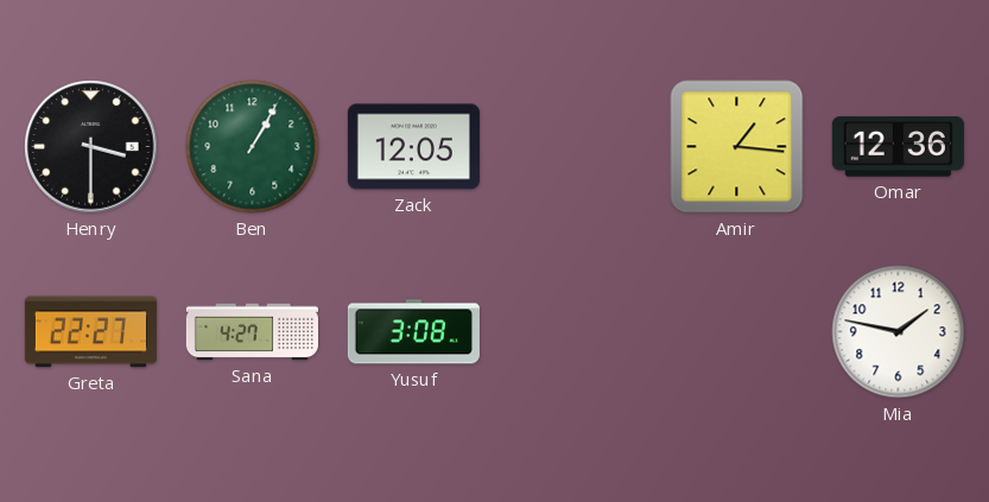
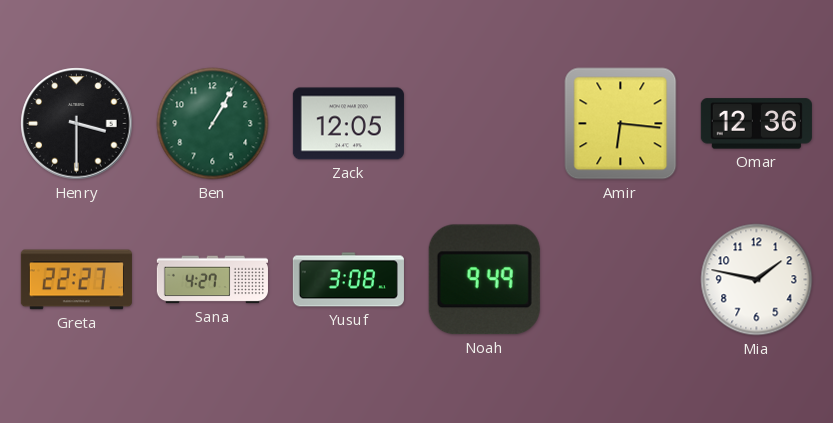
Amir: 1:16 -> 6:16
Noah: none -> 9:49
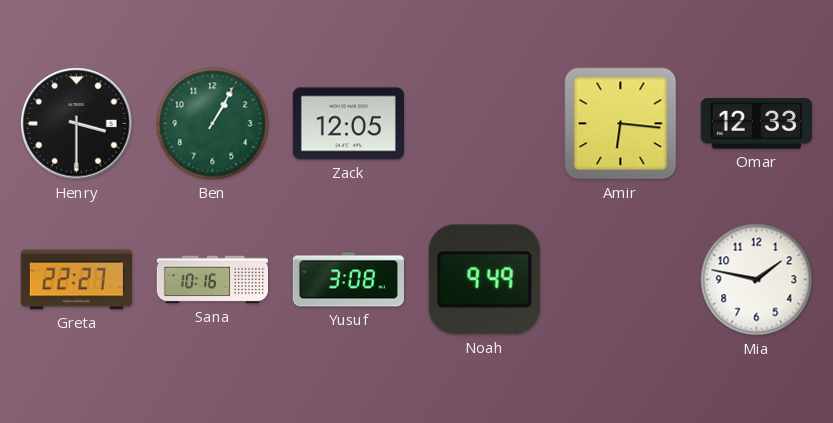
Omar: 12:36 -> 12:33
Sana: 4:27 -> 10:16
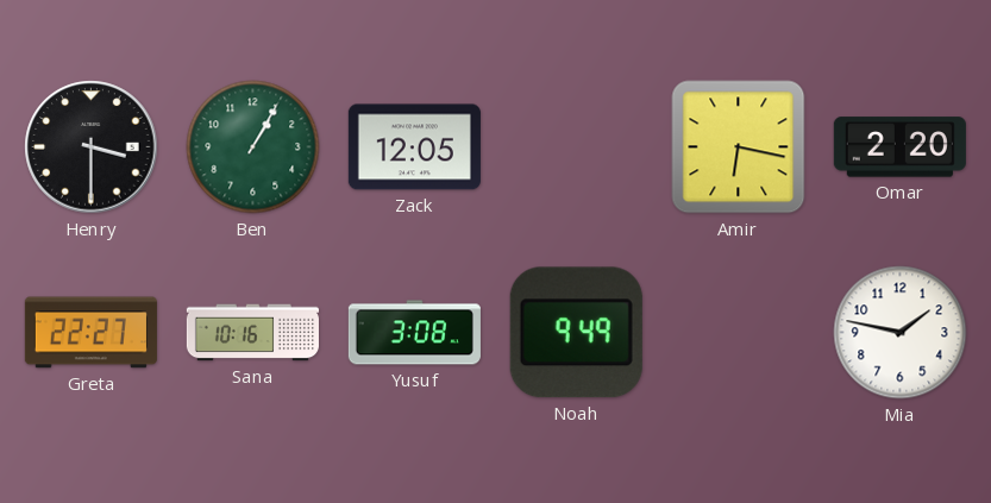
Amir: 6:16 -> 6:17
Omar: 12:33 -> 2:20
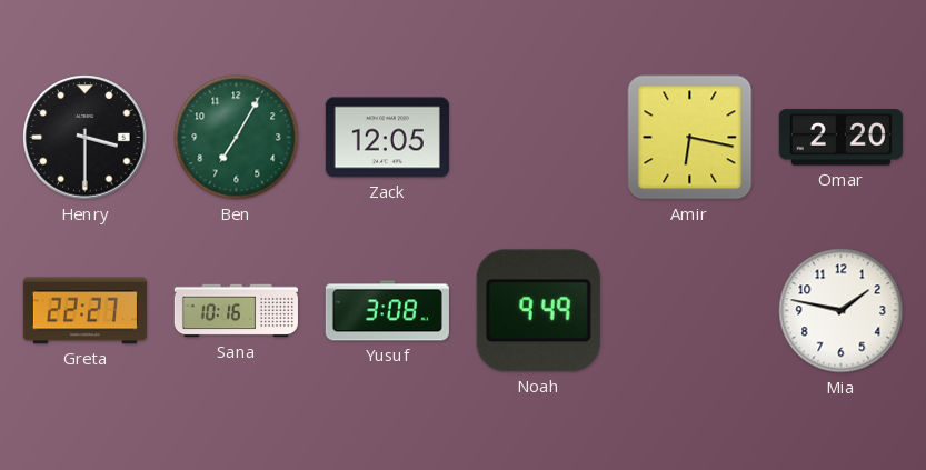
Ben: 1:05 -> 7:05
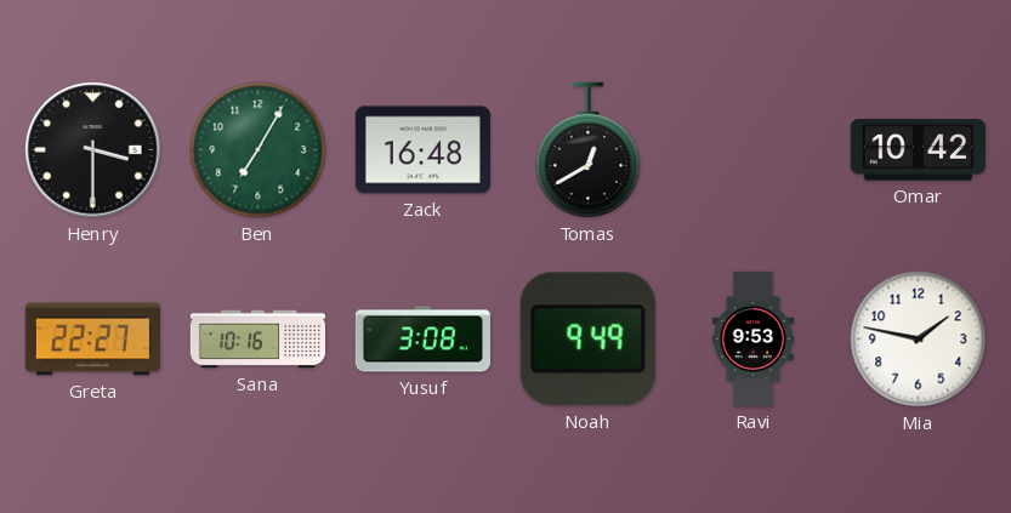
Zack: 12:05 -> 16:48
Tomas: none -> 12:40
Amir: 6:17 -> none
Omar: 2:20 -> 10:42
Ravi: none -> 9:53
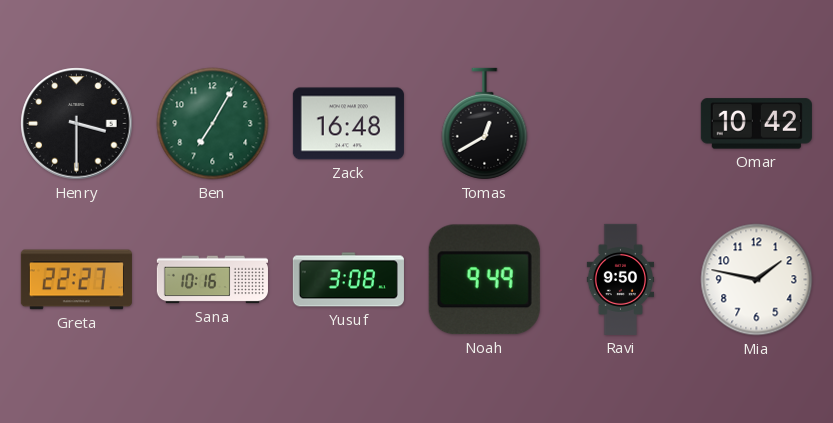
Ravi: 9:53 -> 9:50
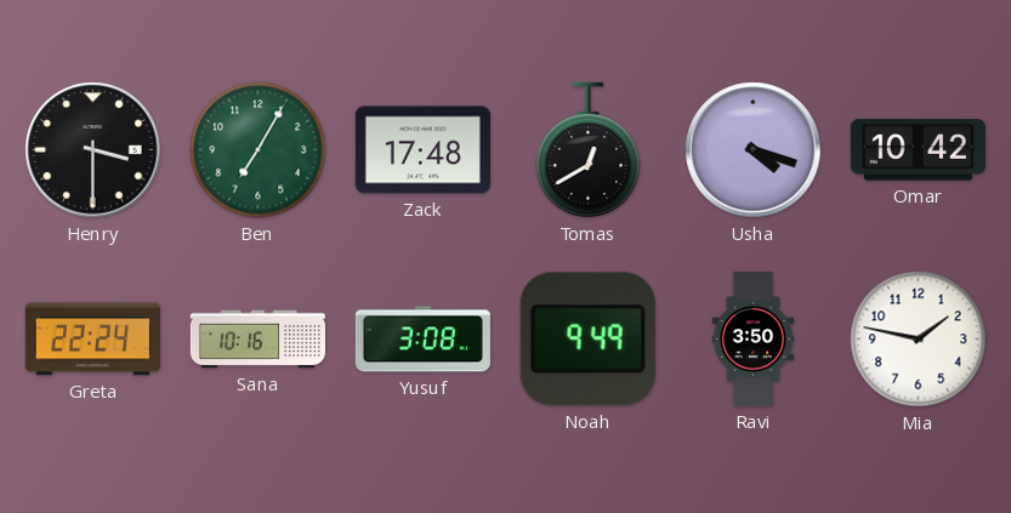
Zack: 16:48 -> 17:48
Usha: none -> 4:18
Greta: 22:27 -> 22:24
Ravi: 9:50 -> 3:50
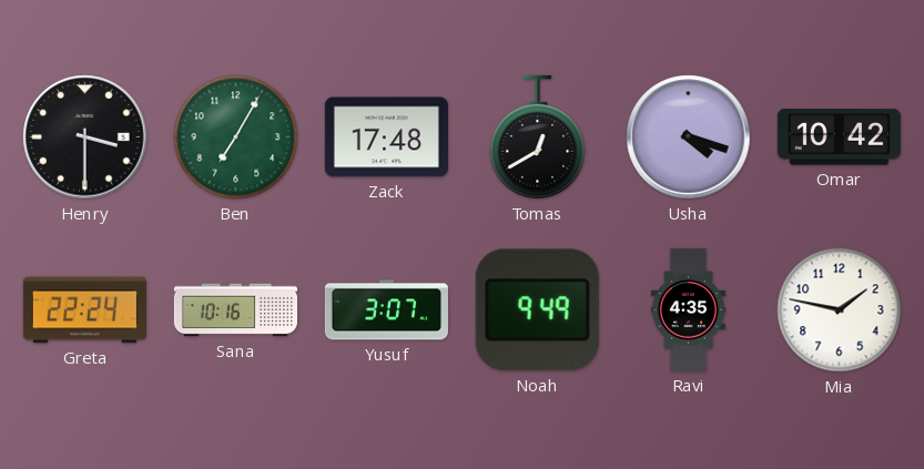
Yusuf: 3:08 -> 3:07
Ravi: 3:50 -> 4:35
